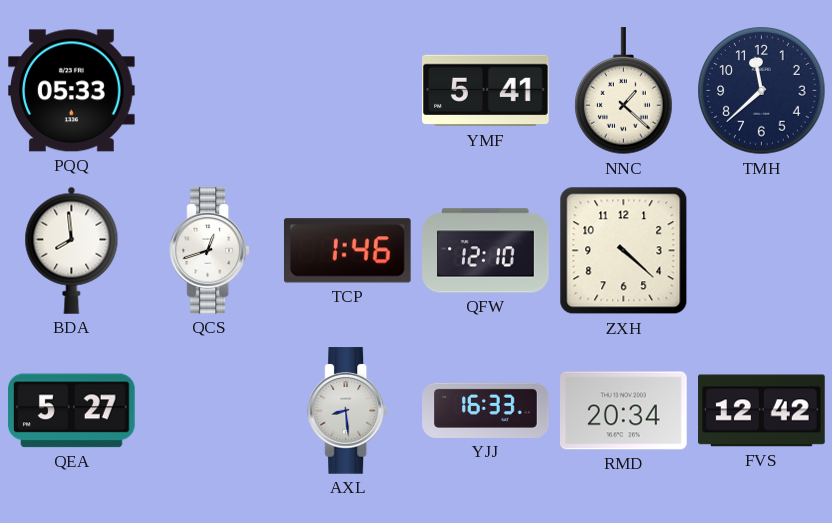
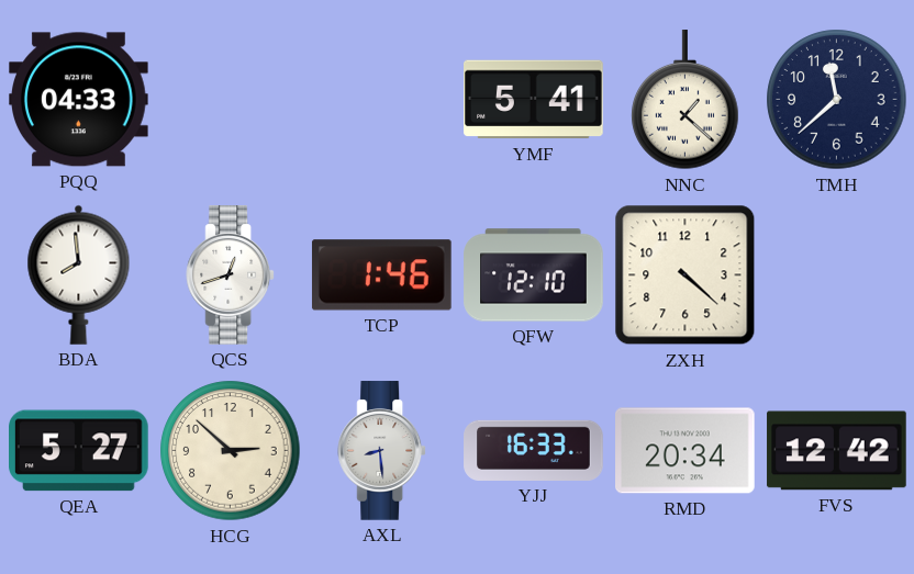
PQQ: 05:33 -> 04:33
HCG: none -> 2:52
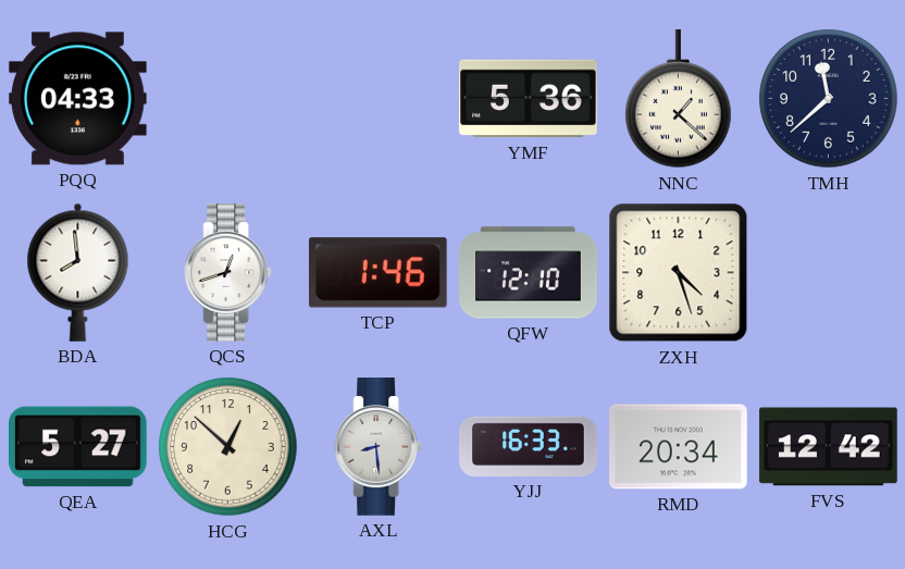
YMF: 5:41 -> 5:36
ZXH: 4:22 -> 4:27
HCG: 2:52 -> 12:52
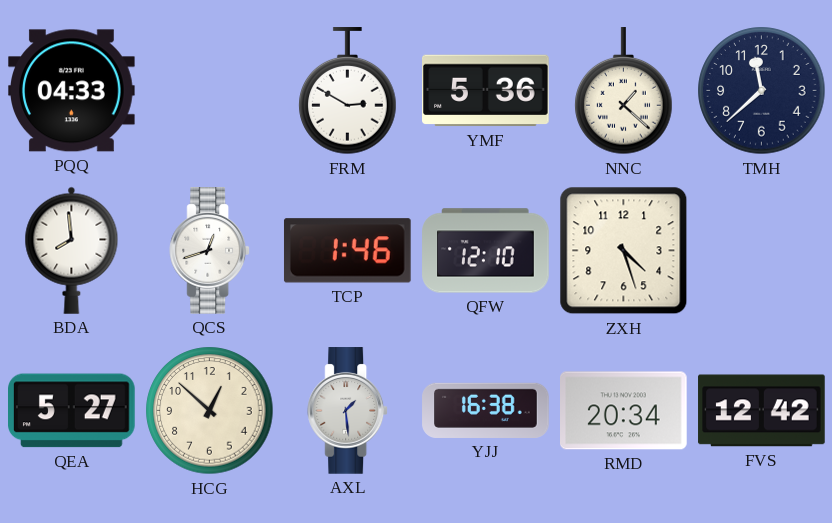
FRM: none -> 2:50
AXL: 8:29 -> 1:29
YJJ: 16:33 -> 16:38
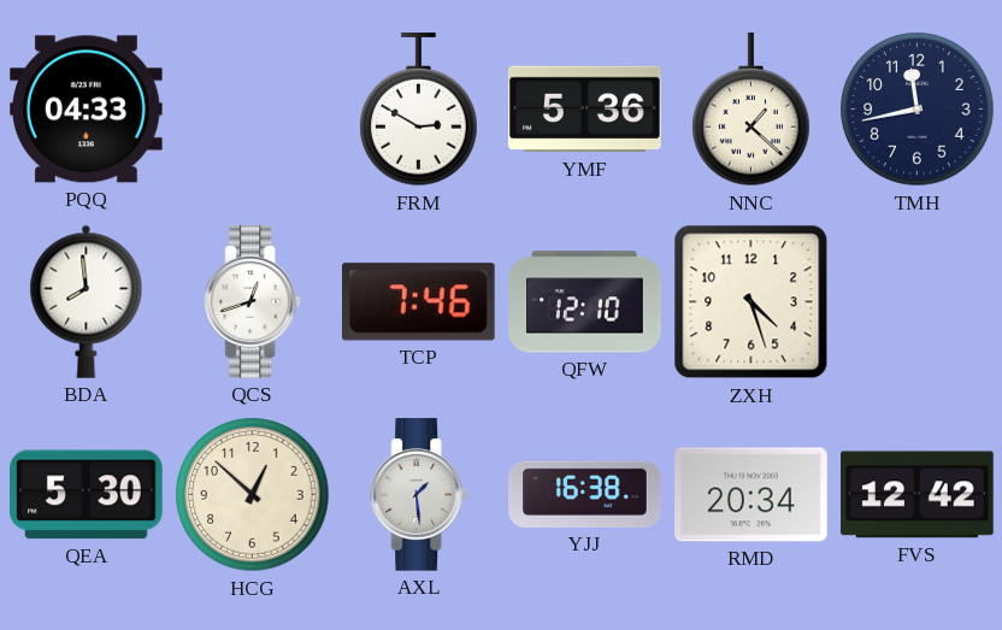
TMH: 11:38 -> 11:43
TCP: 1:46 -> 7:46
QEA: 5:27 -> 5:30
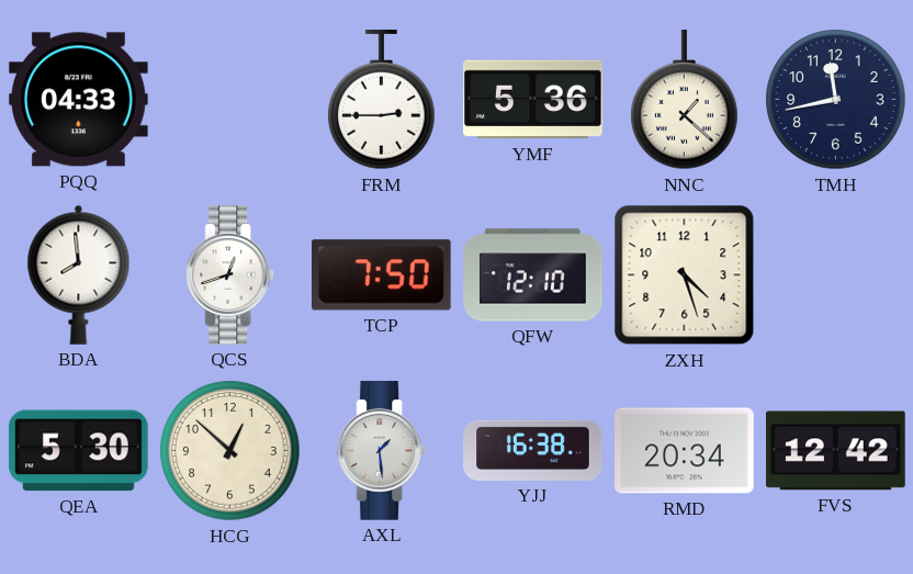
FRM: 2:50 -> 2:45
TCP: 7:46 -> 7:50
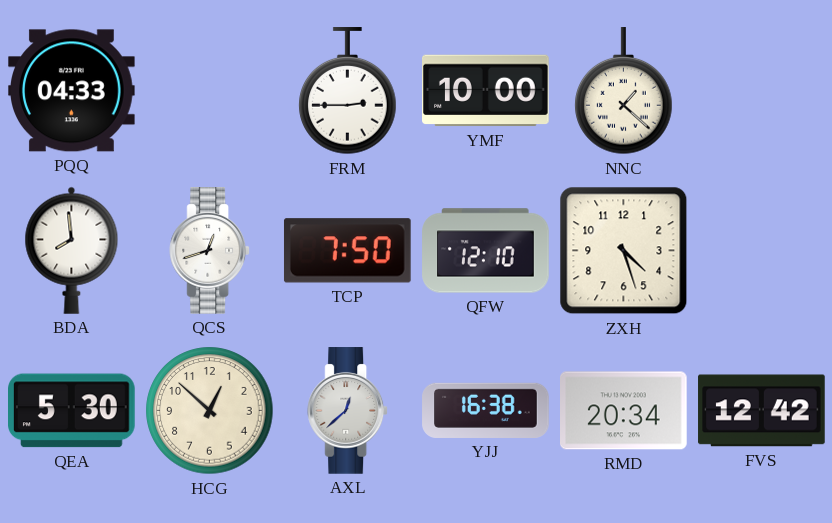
YMF: 5:36 -> 10:00
TMH: 11:43 -> none
AXL: 1:29 -> 12:38
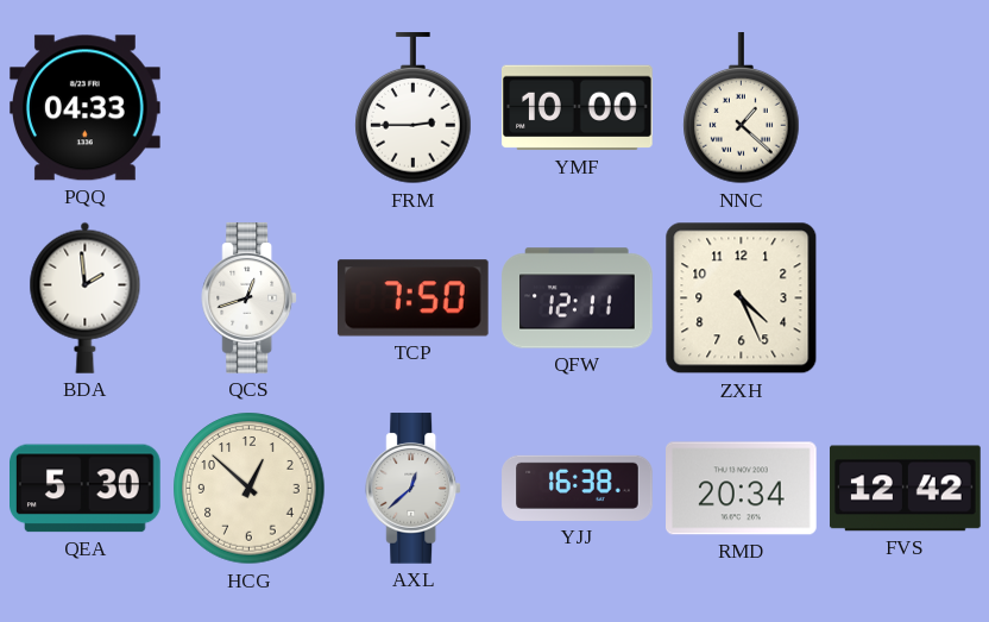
BDA: 7:59 -> 1:59
QFW: 12:10 -> 12:11
ZXH: 4:27 -> 4:26
